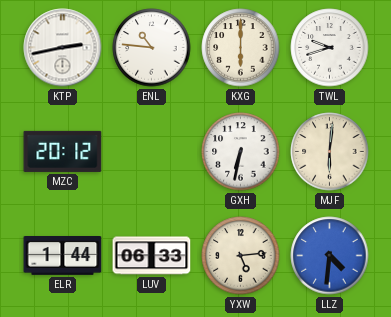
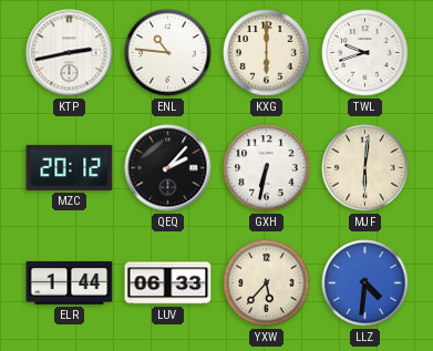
QEQ: none -> 2:07
YXW: 5:14 -> 5:37
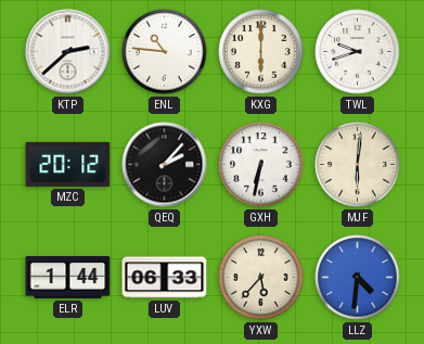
KTP: 2:43 -> 2:38
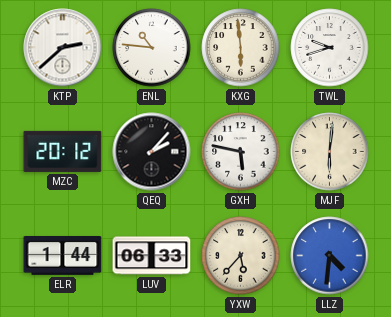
KXG: 6:00 -> 5:59
GXH: 6:32 -> 5:47
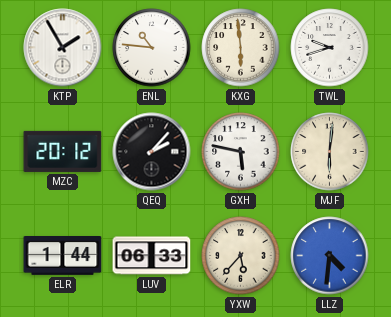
KTP: 2:38 -> 1:55
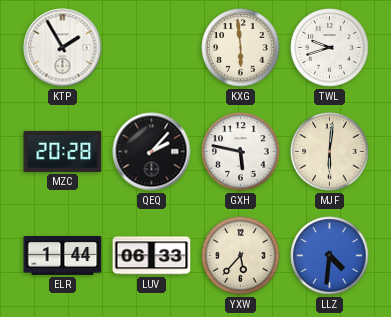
ENL: 10:46 -> none
MZC: 20:12 -> 20:28
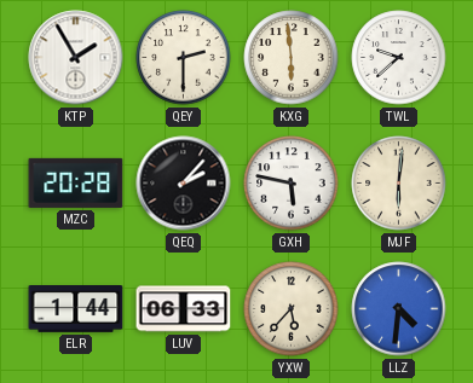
QEY: none -> 2:30
TWL: 9:42 -> 9:38
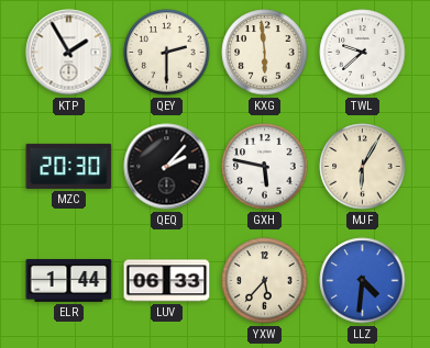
MZC: 20:28 -> 20:30
MJF: 6:01 -> 6:05
